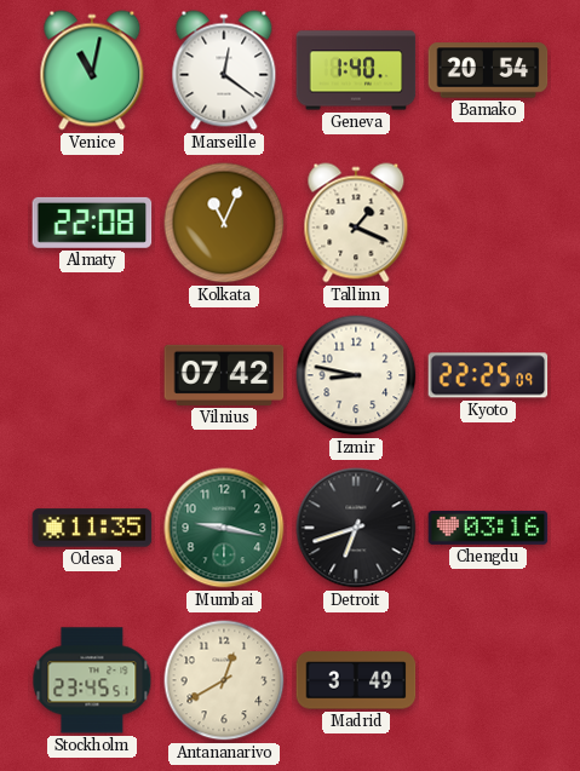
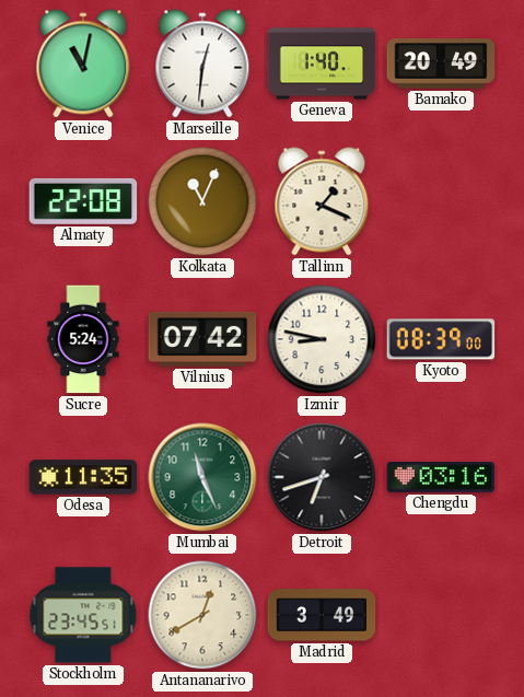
Marseille: 12:21 -> 12:31
Bamako: 20:54 -> 20:49
Sucre: none -> 5:24
Kyoto: 22:25 -> 08:39
Mumbai: 9:17 -> 11:26
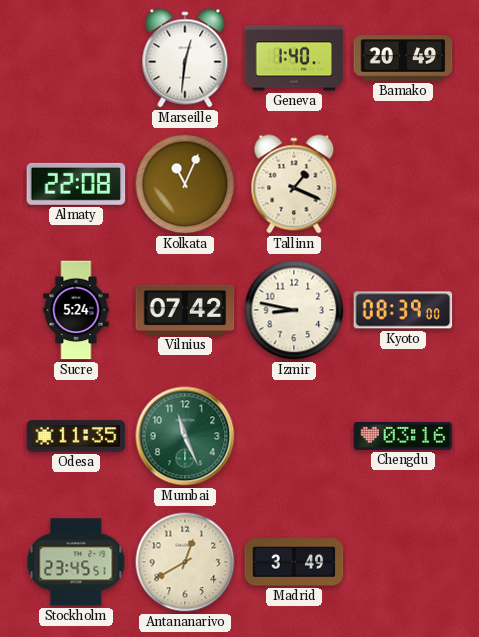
Venice: 11:02 -> none
Detroit: 6:42 -> none
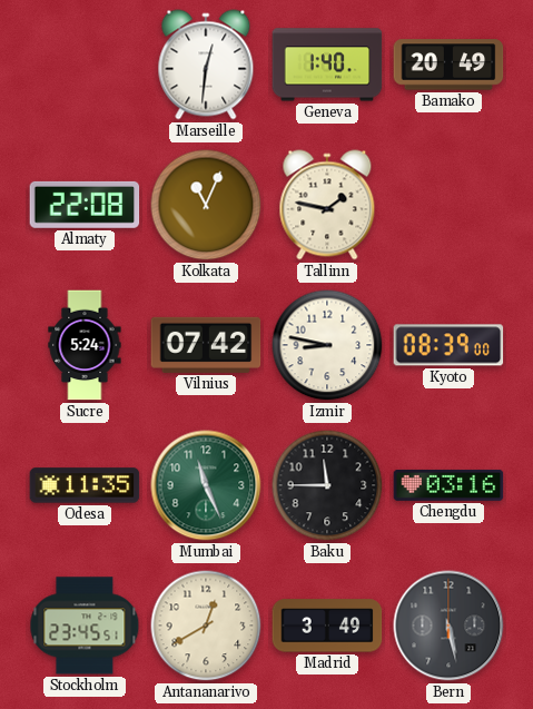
Tallinn: 1:19 -> 1:47
Baku: none -> 11:45
Bern: none -> 5:28
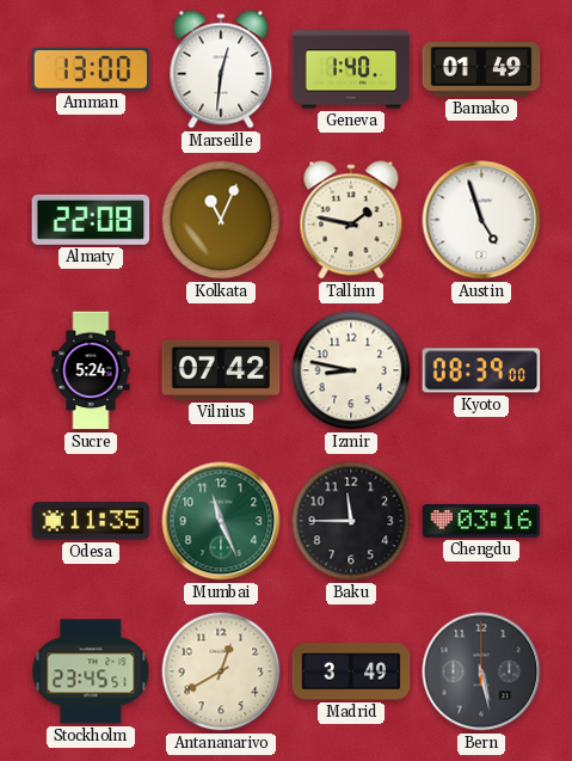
Amman: none -> 13:00
Bamako: 20:49 -> 01:49
Austin: none -> 4:57
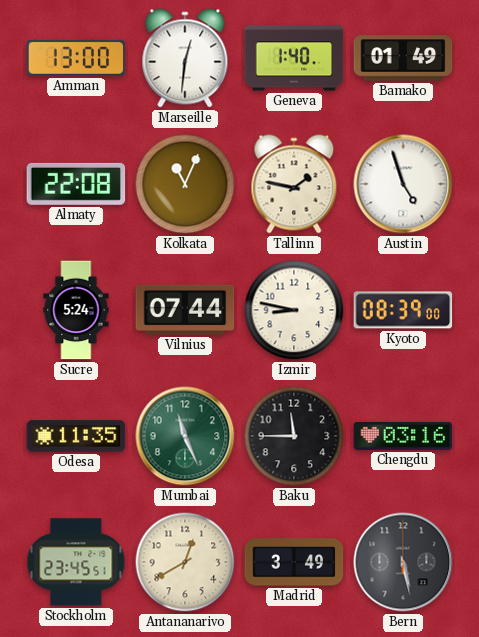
Vilnius: 07:42 -> 07:44
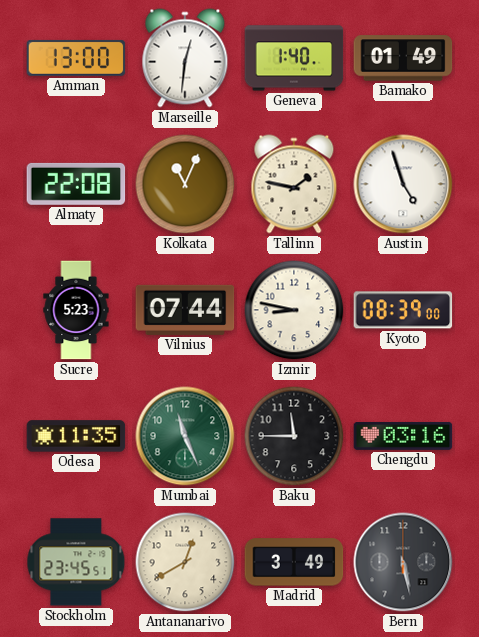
Sucre: 5:24 -> 5:23
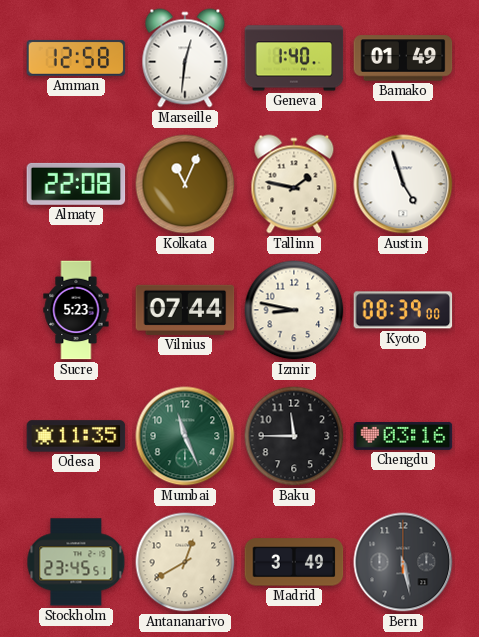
Amman: 13:00 -> 12:58
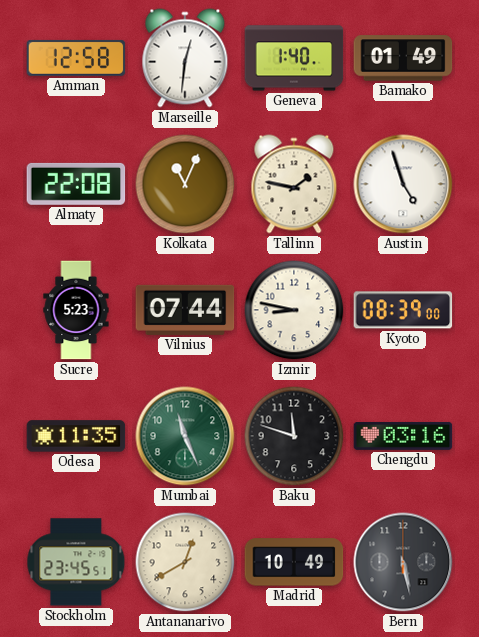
Baku: 11:45 -> 11:48
Madrid: 3:49 -> 10:49
